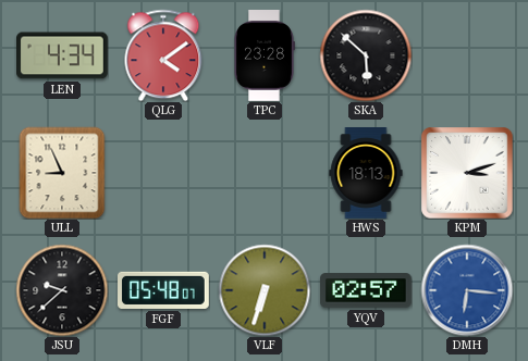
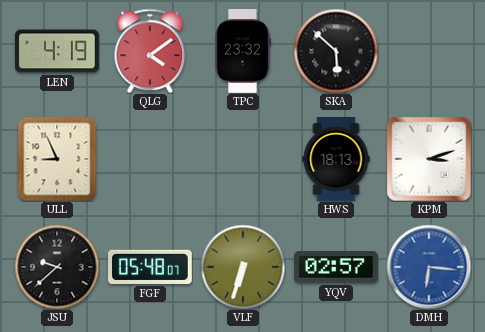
LEN: 4:34 -> 4:19
TPC: 23:28 -> 23:32
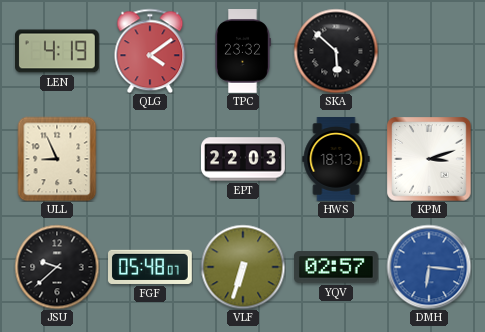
EPT: none -> 22:03
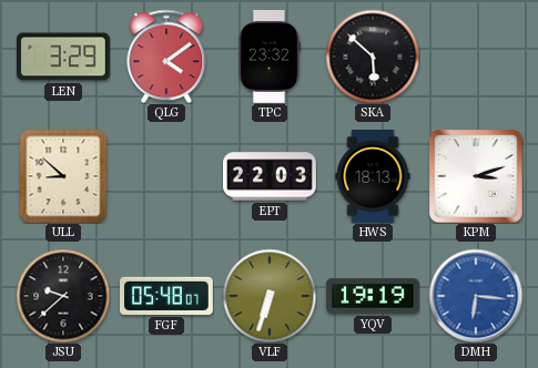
LEN: 4:19 -> 3:29
ULL: 8:56 -> 8:52
YQV: 02:57 -> 19:19
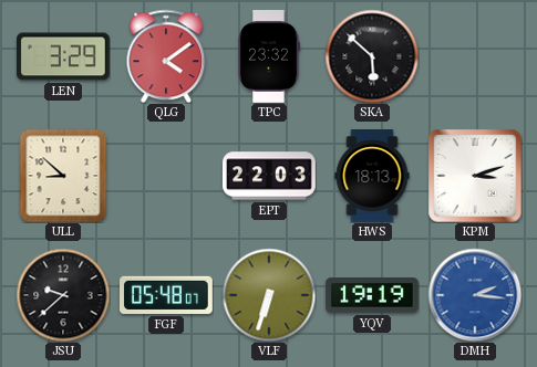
DMH: 6:16 -> 2:16
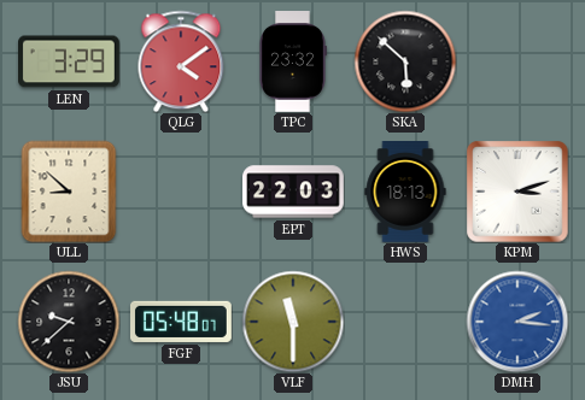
VLF: 6:33 -> 11:30
YQV: 19:19 -> none
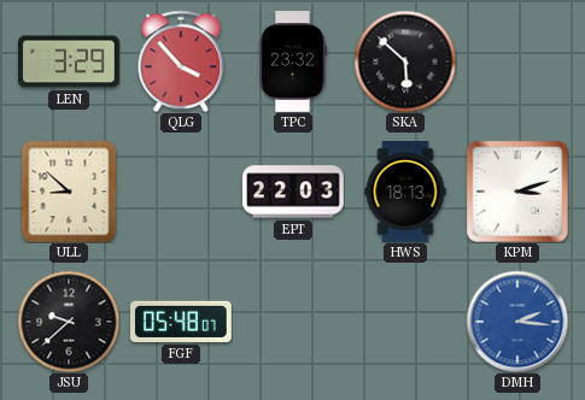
QLG: 4:09 -> 3:53
VLF: 11:30 -> none
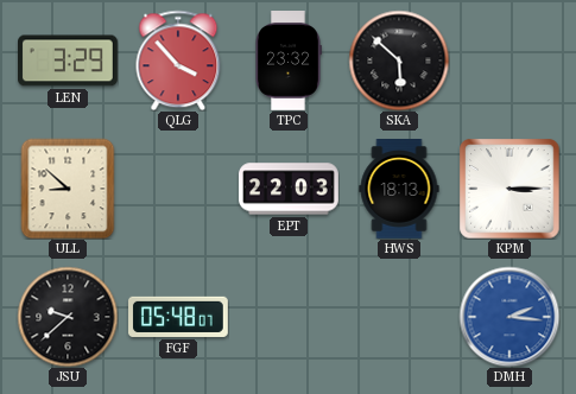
KPM: 3:12 -> 3:15
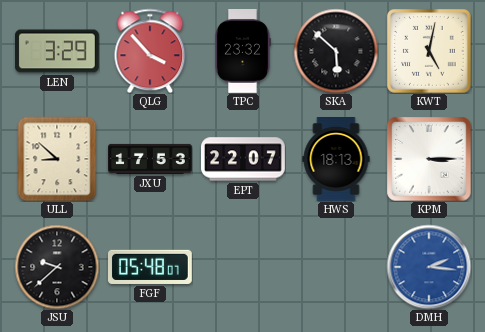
KWT: none -> 5:02
JXU: none -> 17:53
EPT: 22:03 -> 22:07
